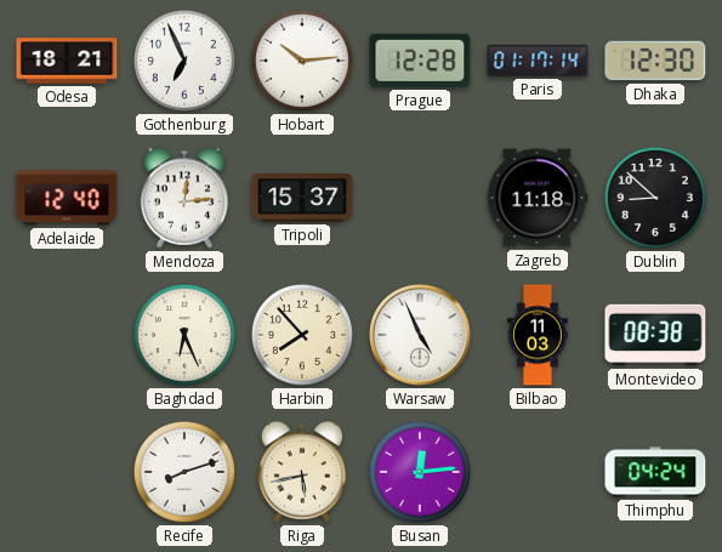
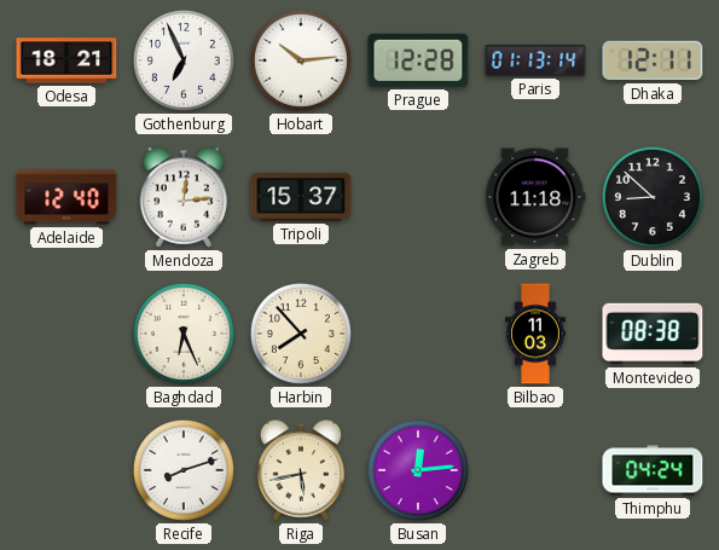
Paris: 01:17 -> 01:13
Dhaka: 12:30 -> 12:11
Warsaw: 4:56 -> none
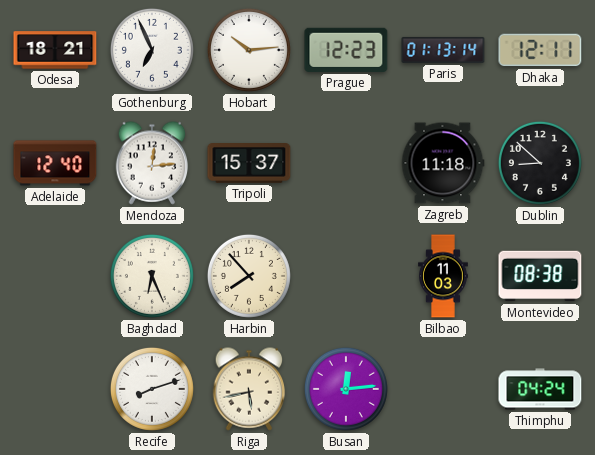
Prague: 12:28 -> 12:23
